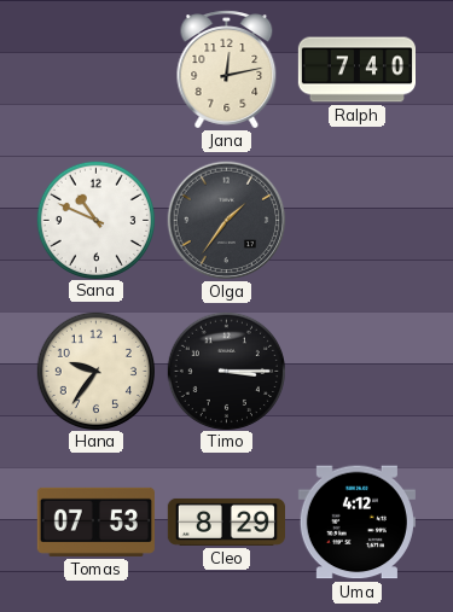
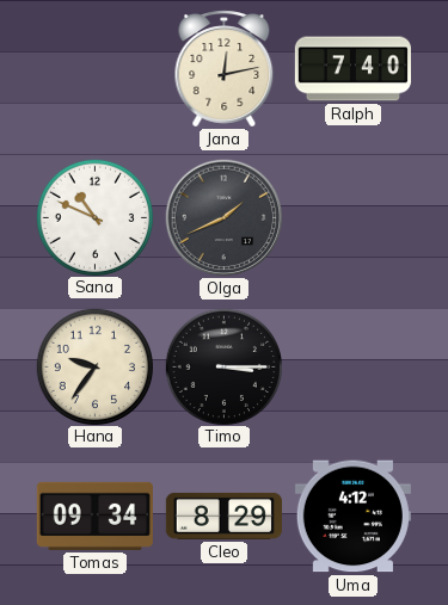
Olga: 1:36 -> 1:41
Tomas: 07:53 -> 09:34
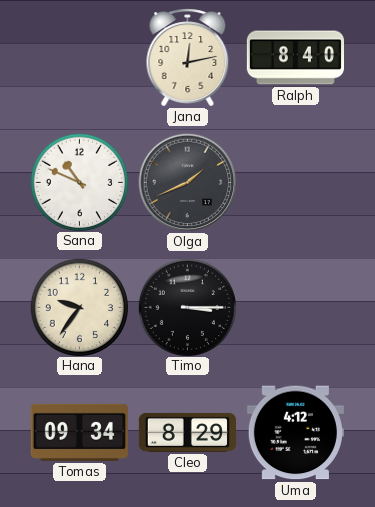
Ralph: 7:40 -> 8:40
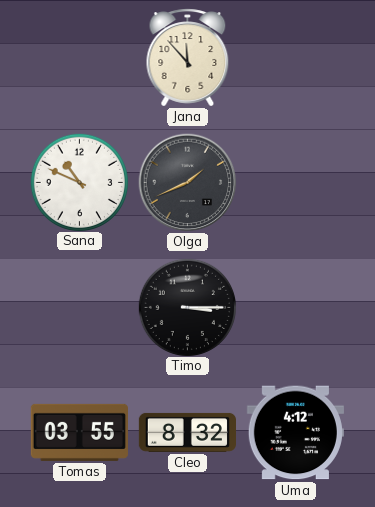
Jana: 12:13 -> 11:53
Ralph: 8:40 -> none
Hana: 9:36 -> none
Tomas: 09:34 -> 03:55
Cleo: 8:29 -> 8:32
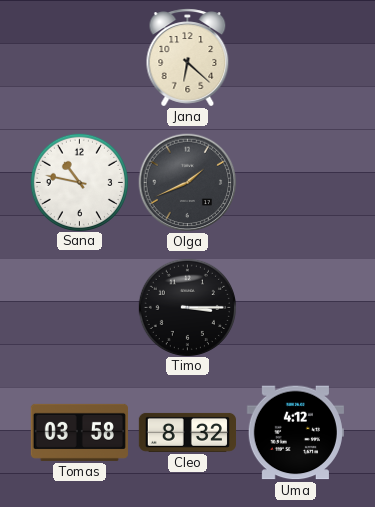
Jana: 11:53 -> 6:22
Sana: 10:49 -> 10:47
Tomas: 03:55 -> 03:58
